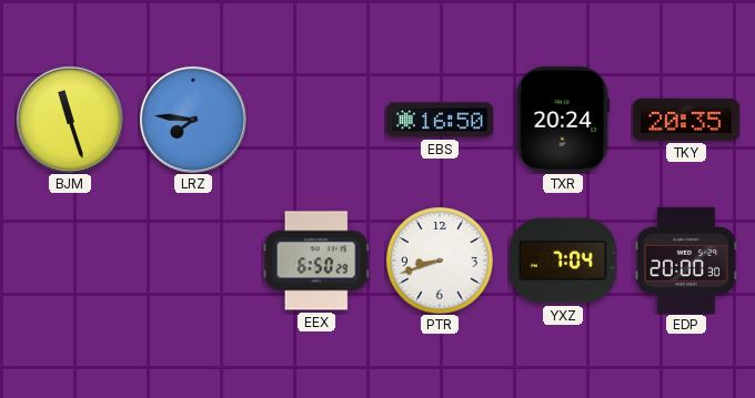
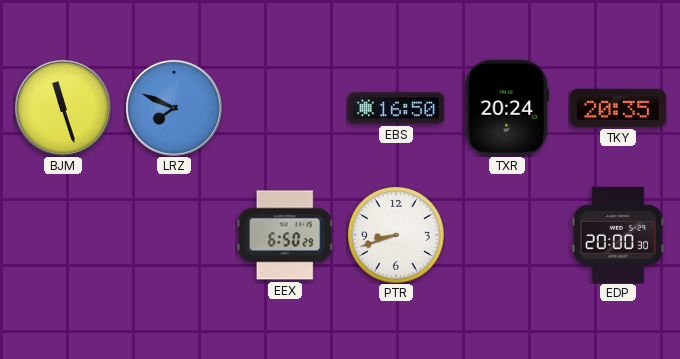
LRZ: 7:46 -> 7:49
YXZ: 7:04 -> none
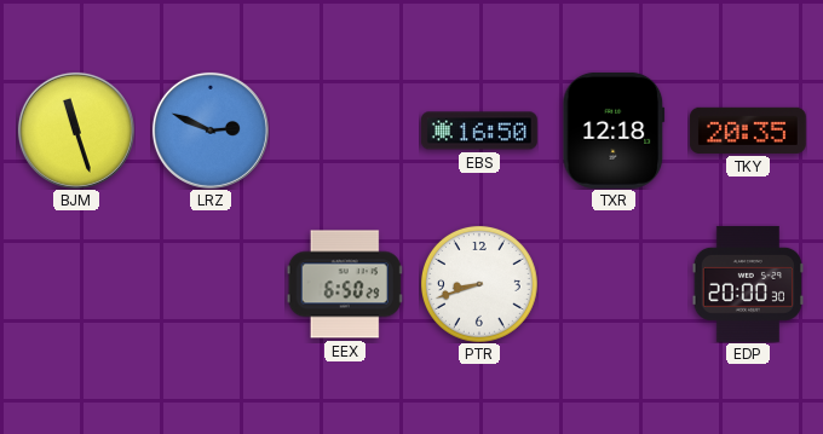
LRZ: 7:49 -> 2:49
TXR: 20:24 -> 12:18
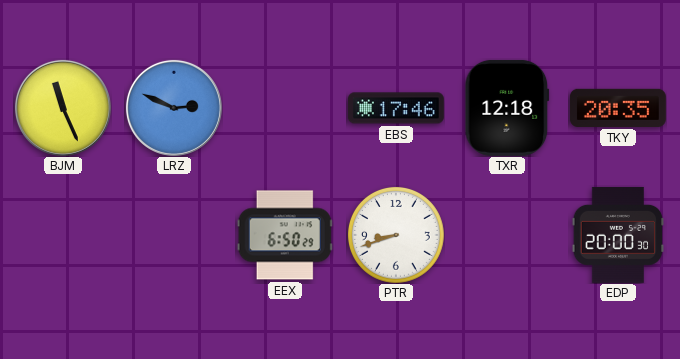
BJM: 11:27 -> 11:26
EBS: 16:50 -> 17:46
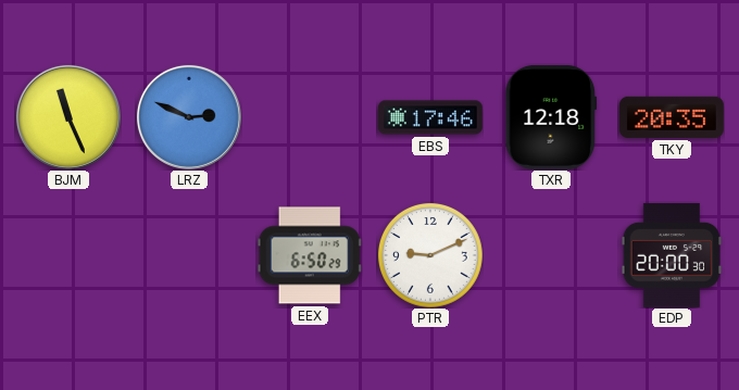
PTR: 8:42 -> 9:11
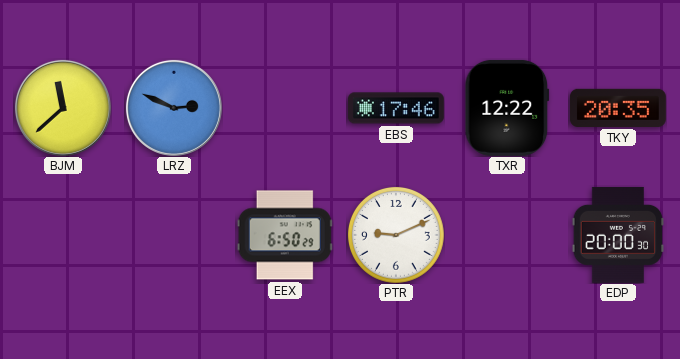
BJM: 11:26 -> 11:38
TXR: 12:18 -> 12:22
